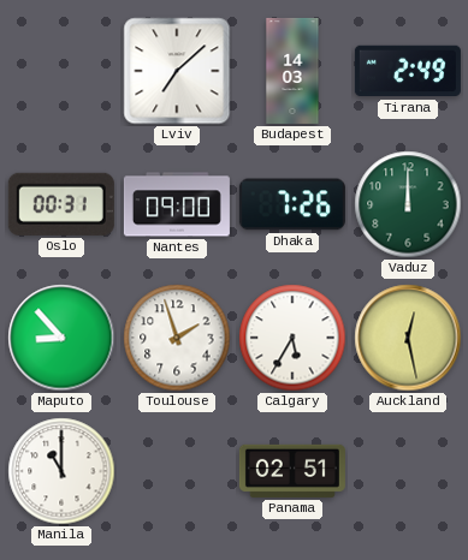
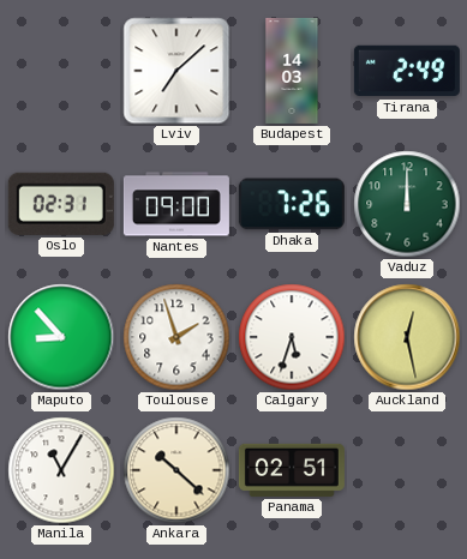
Oslo: 00:31 -> 02:31
Calgary: 5:35 -> 5:33
Manila: 11:00 -> 11:05
Ankara: none -> 10:22
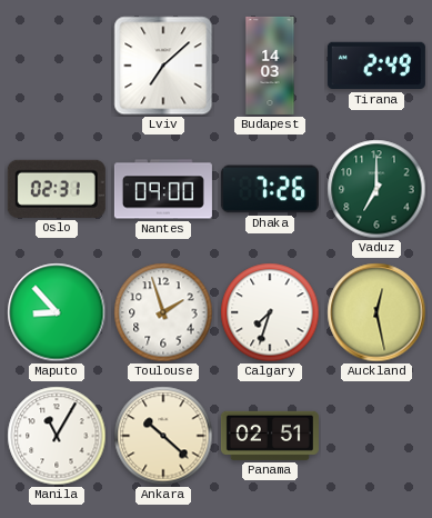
Vaduz: 12:00 -> 7:00
Calgary: 5:33 -> 7:33
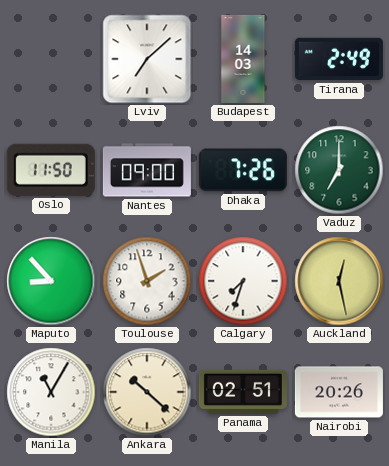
Oslo: 02:31 -> 11:50
Nairobi: none -> 20:26
